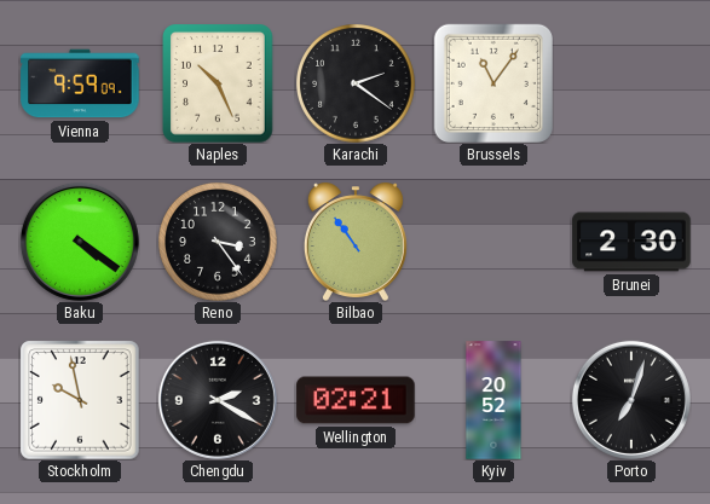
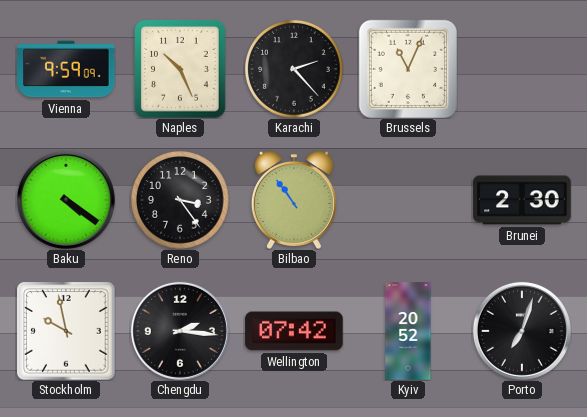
Karachi: 2:21 -> 2:23
Brussels: 11:06 -> 11:04
Chengdu: 2:20 -> 2:16
Wellington: 02:21 -> 07:42
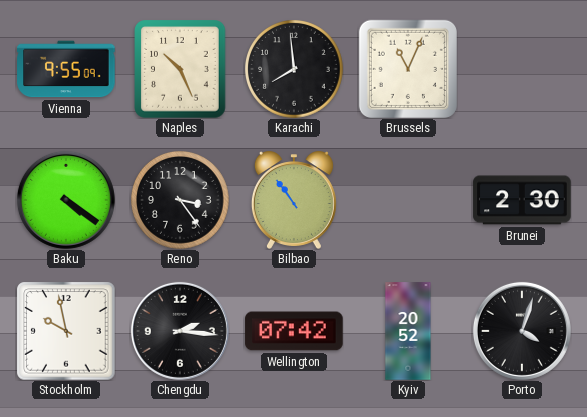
Vienna: 9:59 -> 9:55
Karachi: 2:23 -> 7:59
Porto: 7:03 -> 4:03
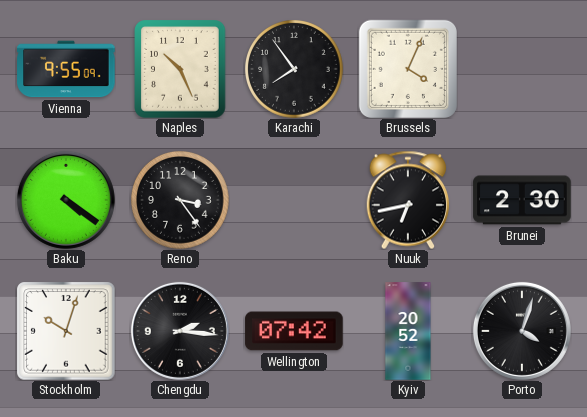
Karachi: 7:59 -> 7:54
Brussels: 11:04 -> 4:04
Bilbao: 10:54 -> none
Nuuk: none -> 6:43
Stockholm: 9:58 -> 10:03
